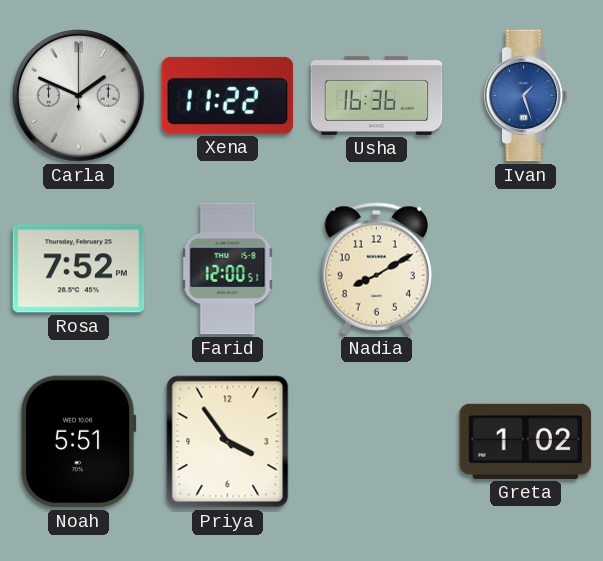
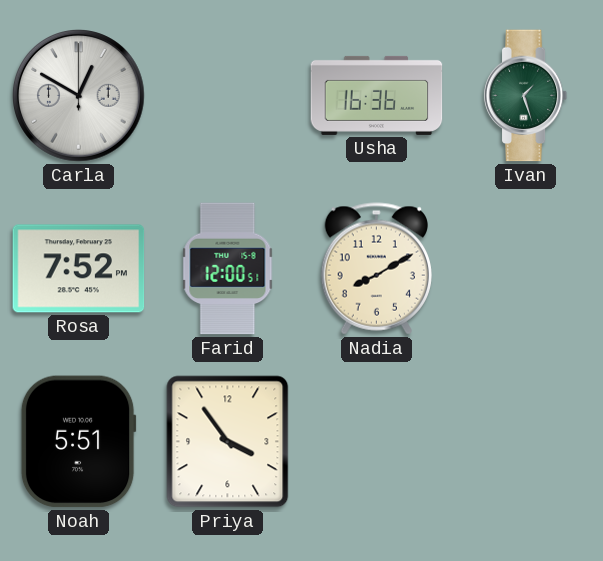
Carla: 1:49 -> 12:50
Xena: 11:22 -> none
Ivan dial: blue -> green
Greta: 1:02 -> none
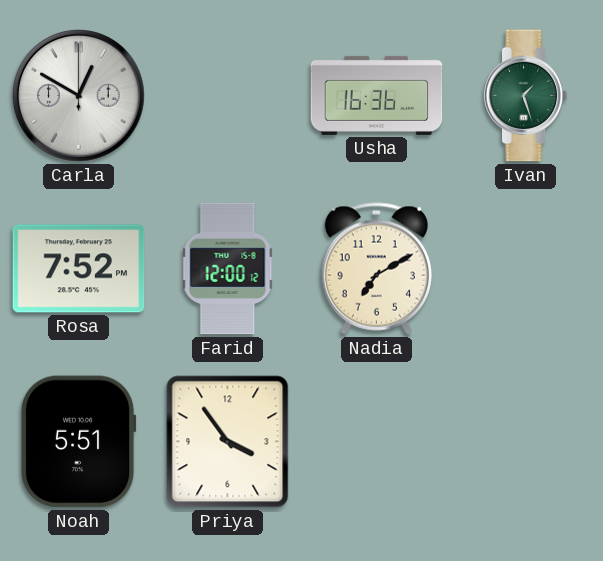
Farid: 12:00:51 -> 12:00:12
Nadia: 8:10 -> 7:10
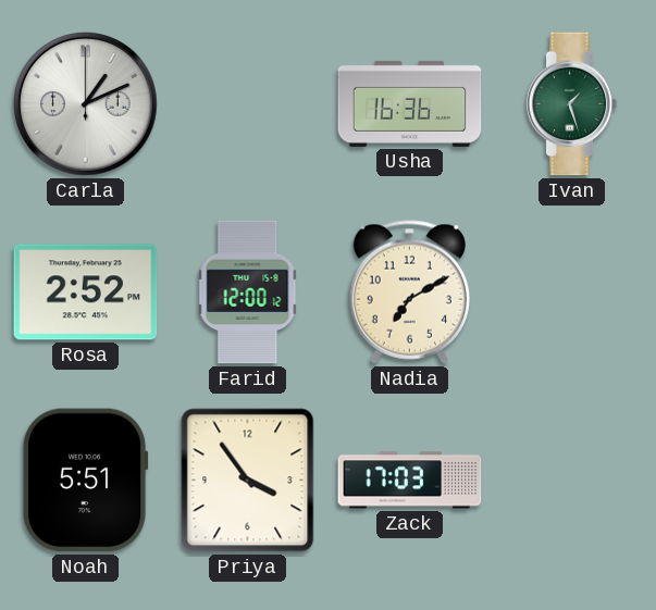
Carla: 12:50 -> 1:11
Rosa: 7:52 -> 2:52
Zack: none -> 17:03
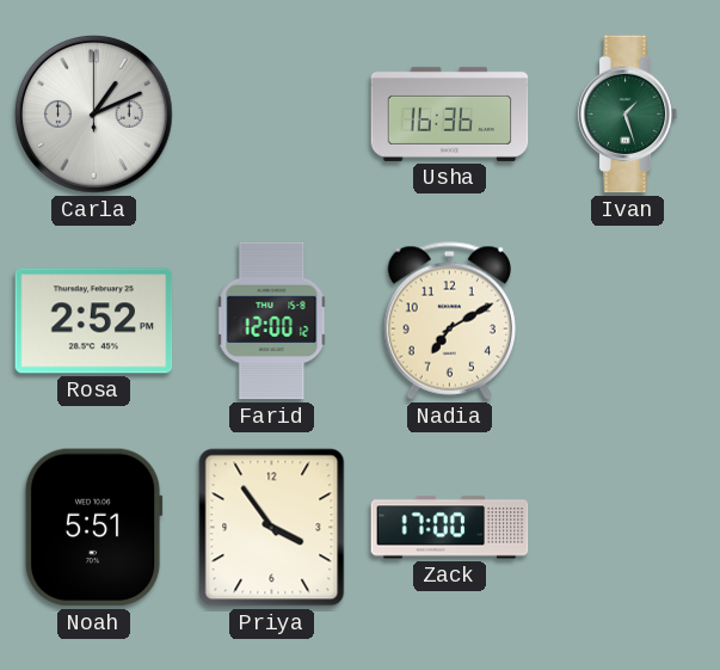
Zack: 17:03 -> 17:00
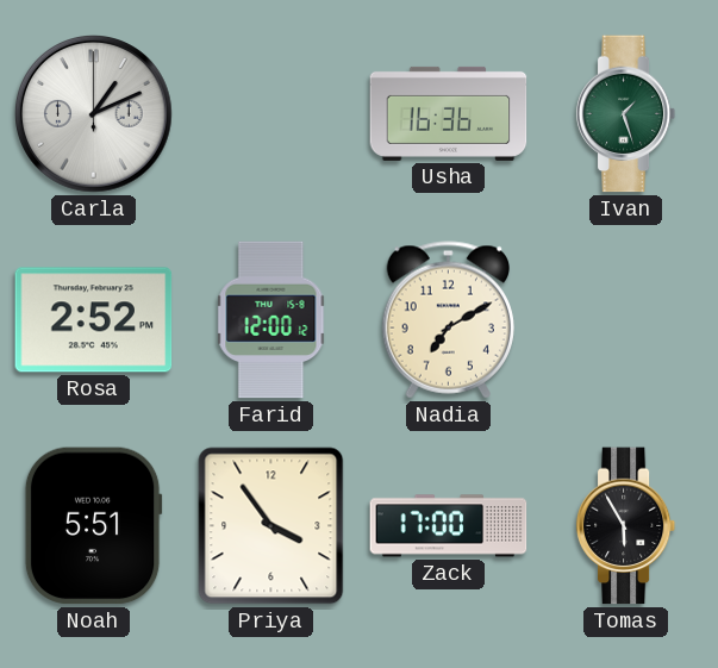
Tomas: none -> 5:55
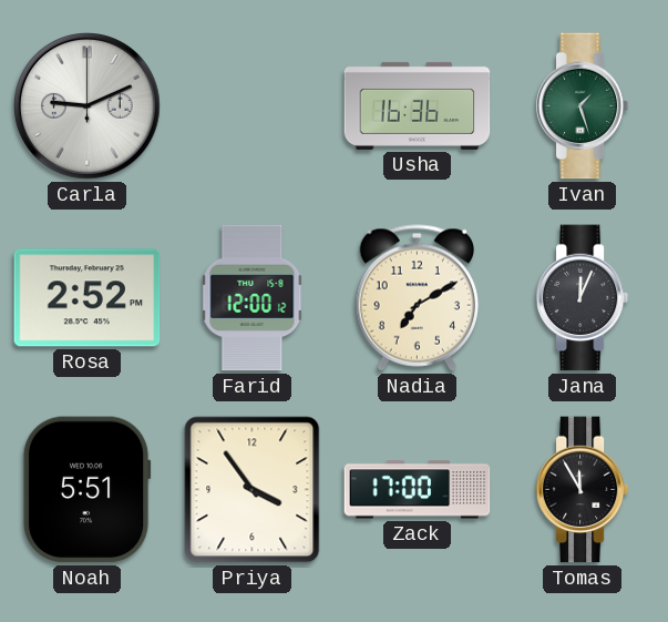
Carla: 1:11 -> 9:11
Jana: none -> 12:04
Tomas: 5:55 -> 11:55
